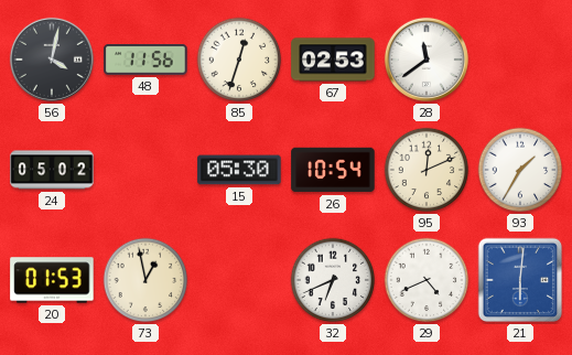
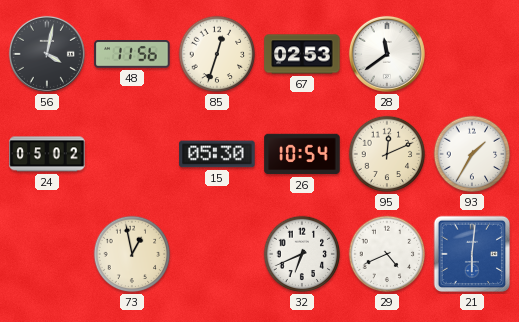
20: 01:53 -> none
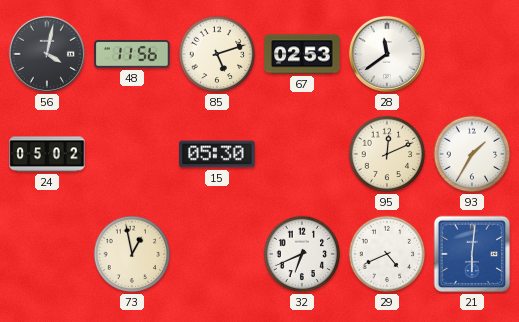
85: 12:33 -> 5:12
26: 10:54 -> none
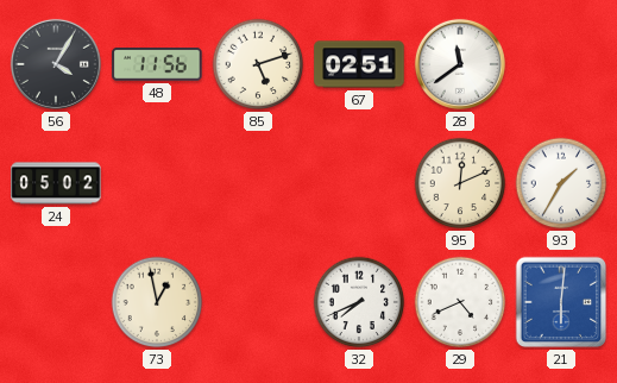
56: 4:02 -> 4:05
67: 02:53 -> 02:51
15: 05:30 -> none
32: 6:41 -> 7:41
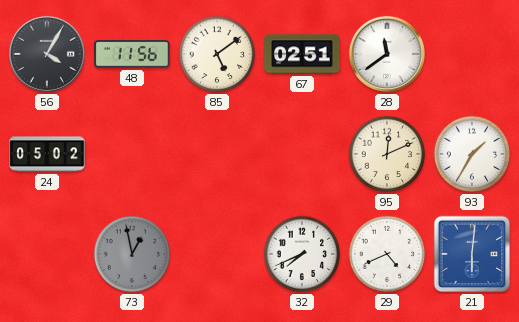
85: 5:12 -> 5:09
73 dial: cream -> grey
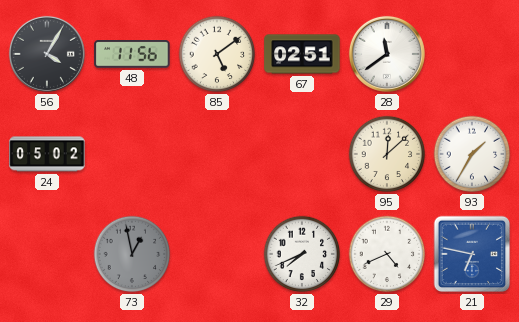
95: 12:11 -> 12:08
21: 6:01 -> 6:47
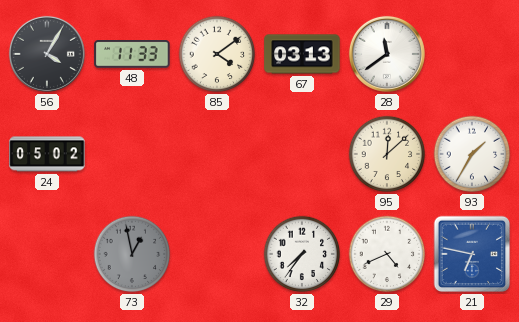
48: 11:56 -> 11:33
85: 5:09 -> 4:09
67: 02:51 -> 03:13
32: 7:41 -> 7:36
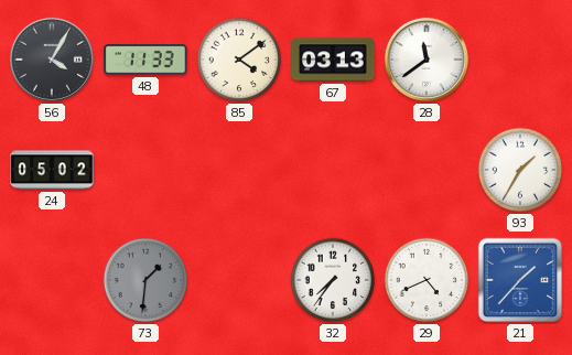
95: 12:08 -> none
73: 12:58 -> 1:31
21: 6:47 -> 1:37
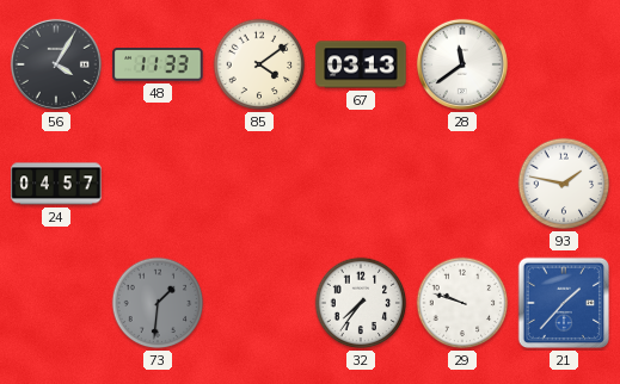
24: 05:02 -> 04:57
93: 1:35 -> 1:47
29: 4:41 -> 9:48
